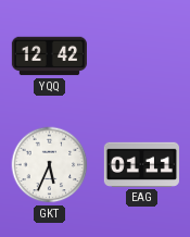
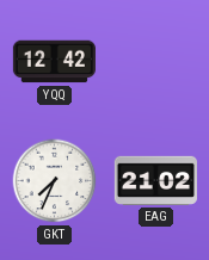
GKT: 5:34 -> 7:34
EAG: 01:11 -> 21:02
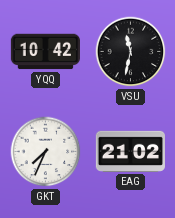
YQQ: 12:42 -> 10:42
VSU: none -> 11:32
